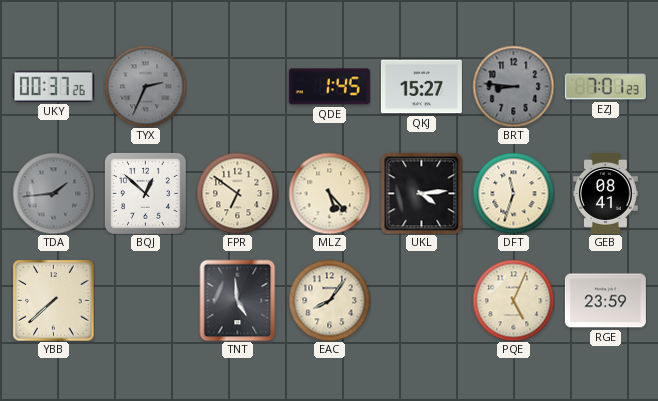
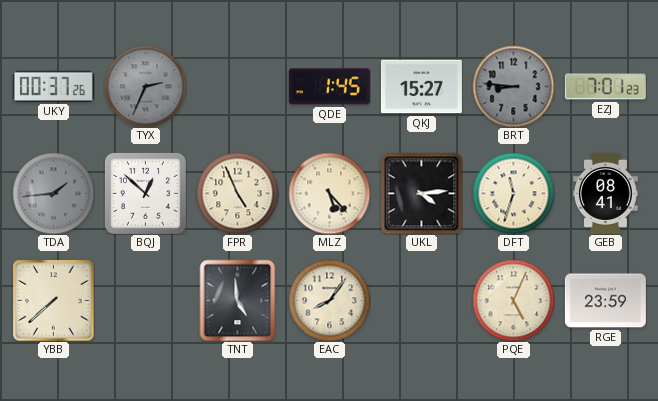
FPR: 6:51 -> 4:56
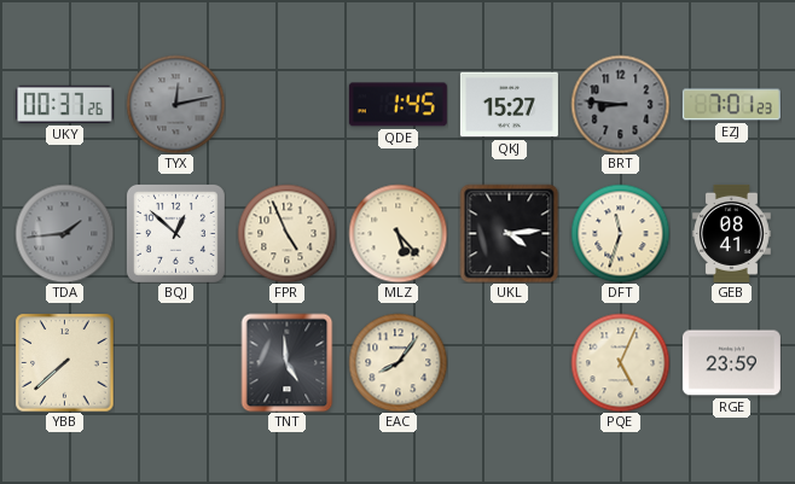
TYX: 2:34 -> 12:13
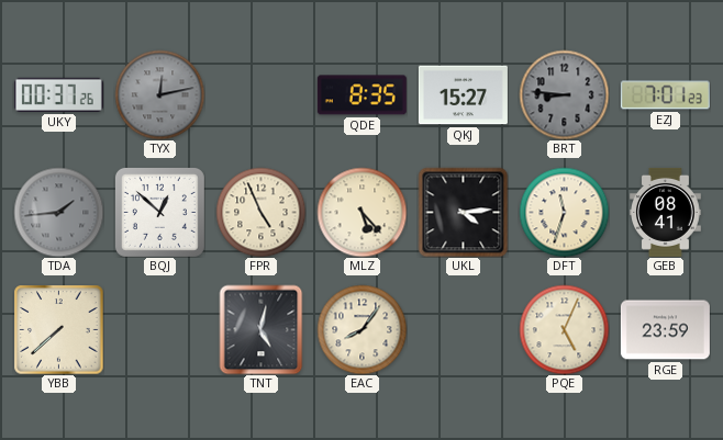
QDE: 1:45 -> 8:35
TNT: 4:59 -> 5:02
